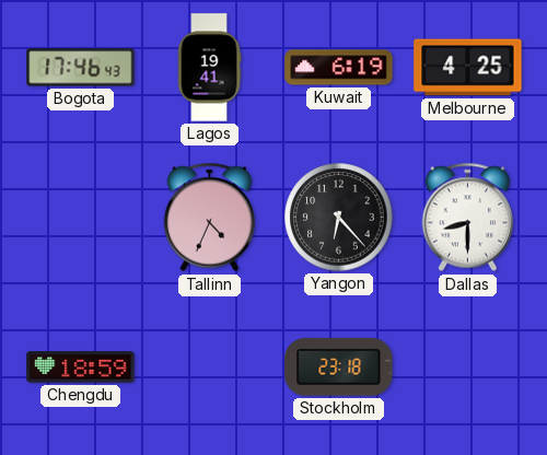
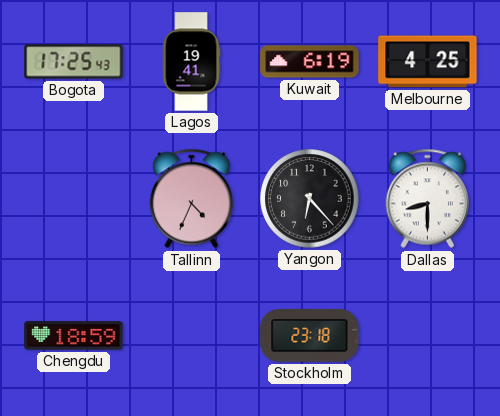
Bogota: 17:46 -> 17:25
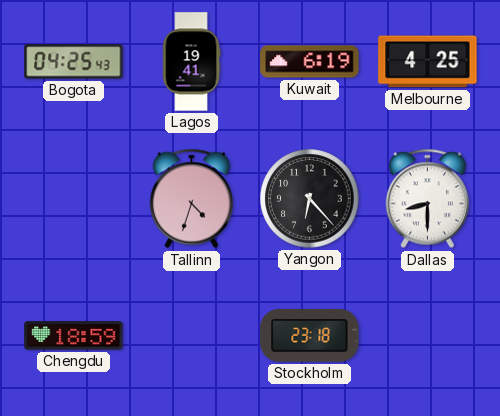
Bogota: 17:25 -> 04:25
Tallinn: 4:34 -> 4:33
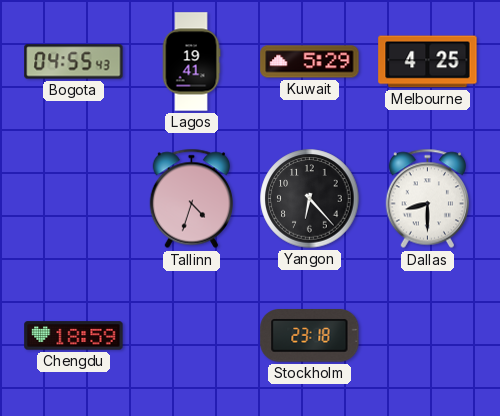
Bogota: 04:25 -> 04:55
Kuwait: 6:19 -> 5:29
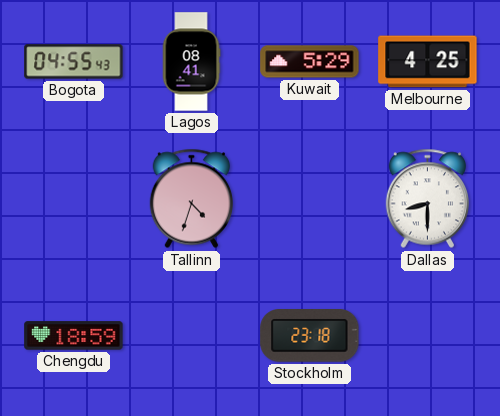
Lagos: 19:41 -> 08:41
Yangon: 6:23 -> none
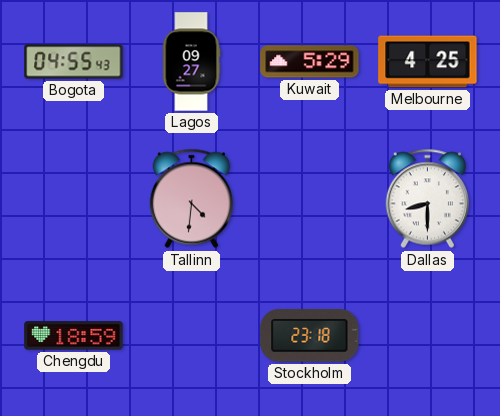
Lagos: 08:41 -> 09:27
Tallinn: 4:33 -> 4:31
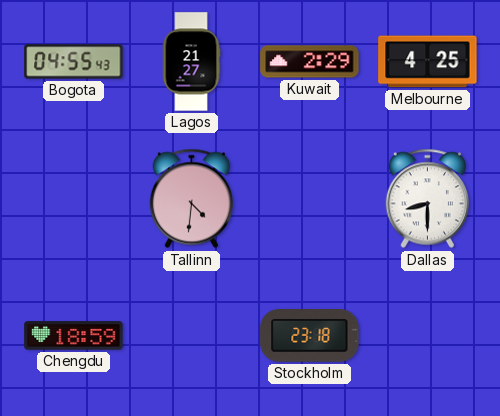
Lagos: 09:27 -> 21:27
Kuwait: 5:29 -> 2:29
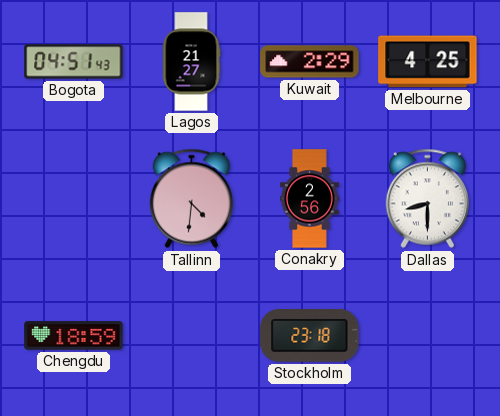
Bogota: 04:55 -> 04:51
Conakry: none -> 2:56
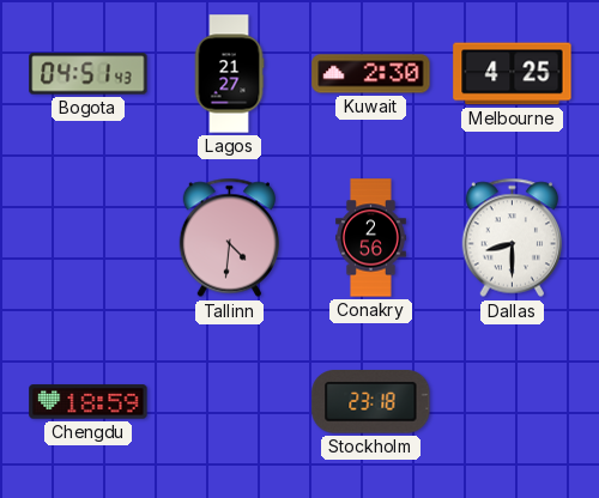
Kuwait: 2:29 -> 2:30
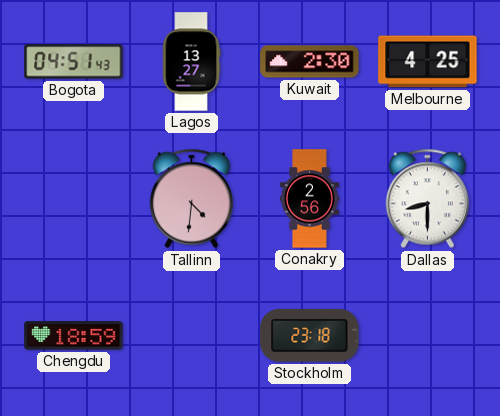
Lagos: 21:27 -> 13:27
